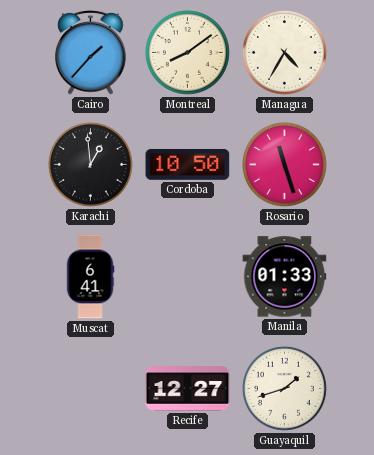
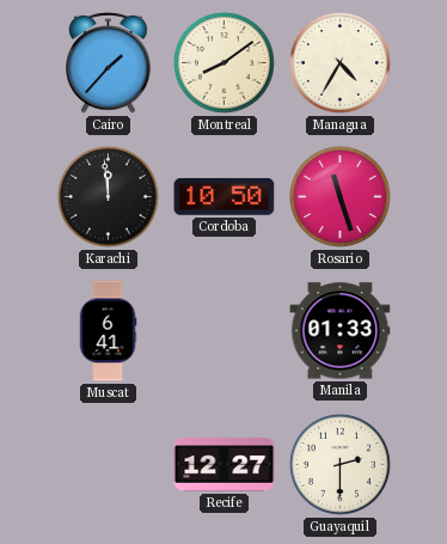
Karachi: 12:59 -> 11:59
Guayaquil: 1:42 -> 2:30
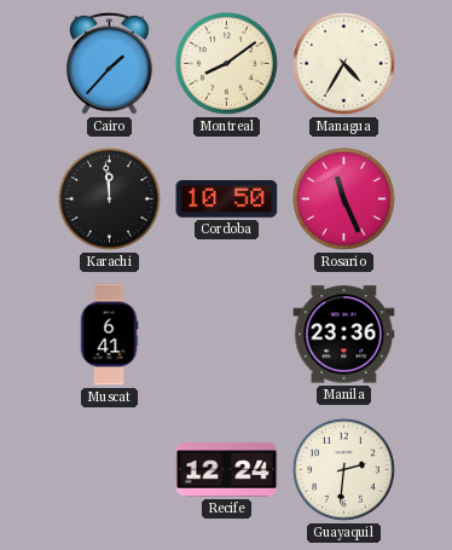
Rosario: 11:27 -> 11:26
Manila: 01:33 -> 23:36
Recife: 12:27 -> 12:24
Guayaquil: 2:30 -> 2:31
